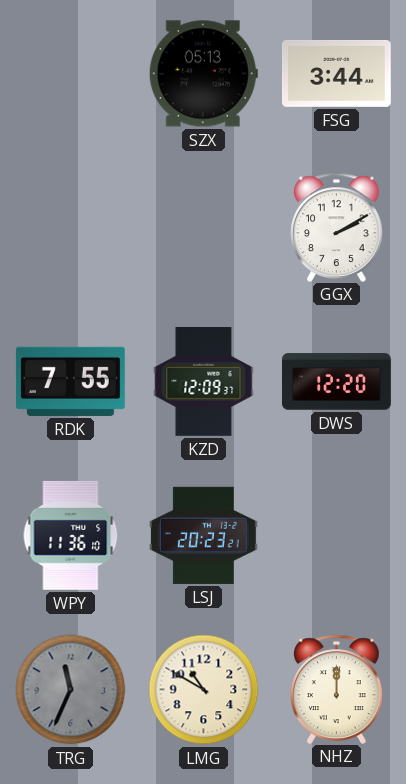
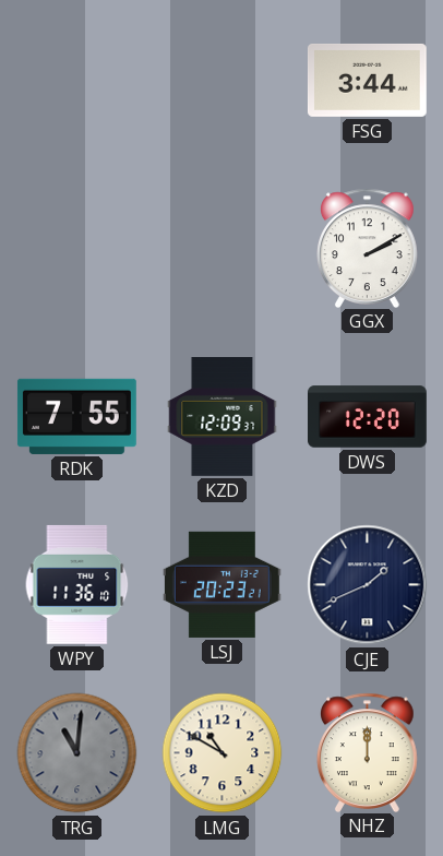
SZX: 05:13 -> none
CJE: none -> 1:41
TRG: 11:34 -> 11:01
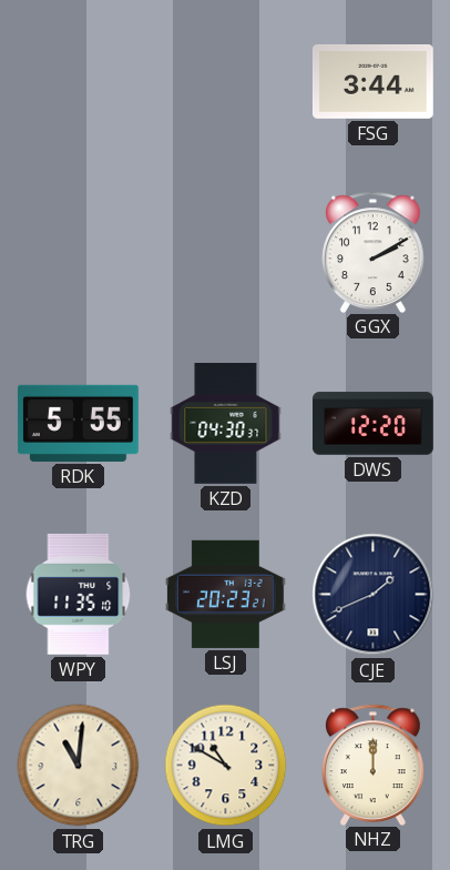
RDK: 7:55 -> 5:55
KZD: 12:09 -> 04:30
WPY: 11:36 -> 11:35
TRG dial: grey -> cream
